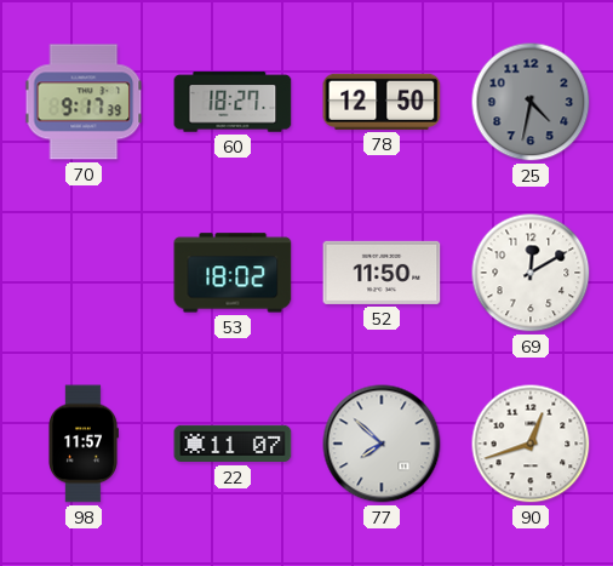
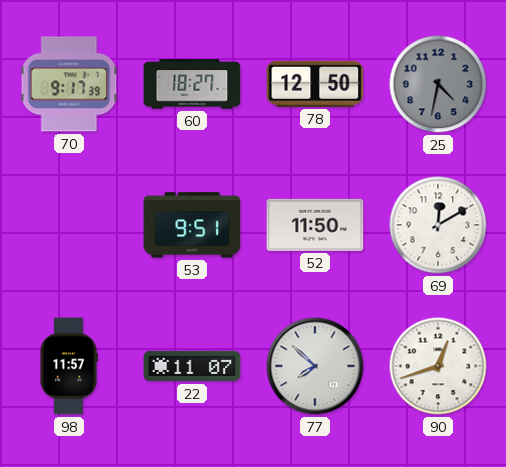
53: 18:02 -> 9:51
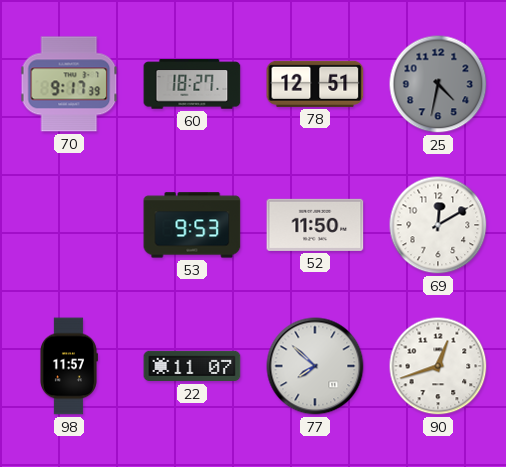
78: 12:50 -> 12:51
53: 9:51 -> 9:53
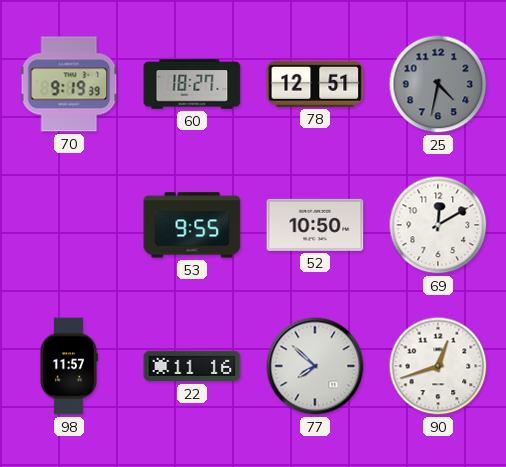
70: 9:17 -> 9:19
53: 9:53 -> 9:55
52: 11:50 -> 10:50
22: 11:07 -> 11:16
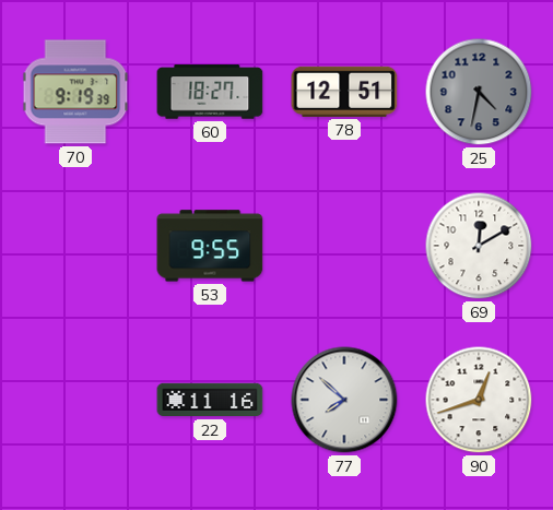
52: 10:50 -> none
98: 11:57 -> none
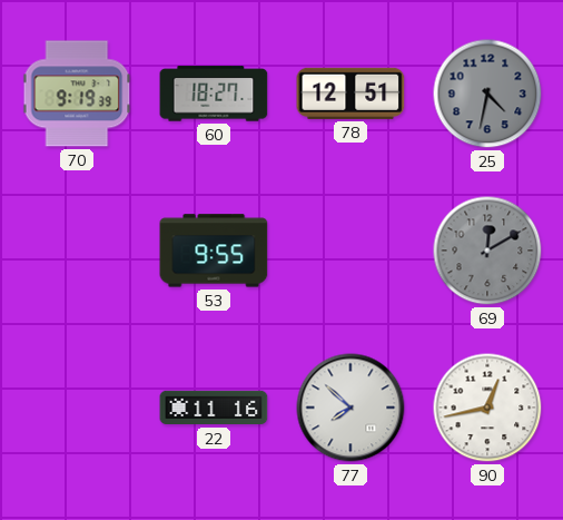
69 dial: white -> grey
90: 12:42 -> 12:43
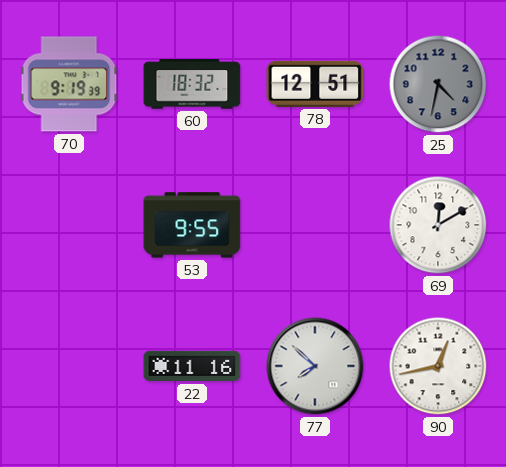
60: 18:27 -> 18:32
69 dial: grey -> white
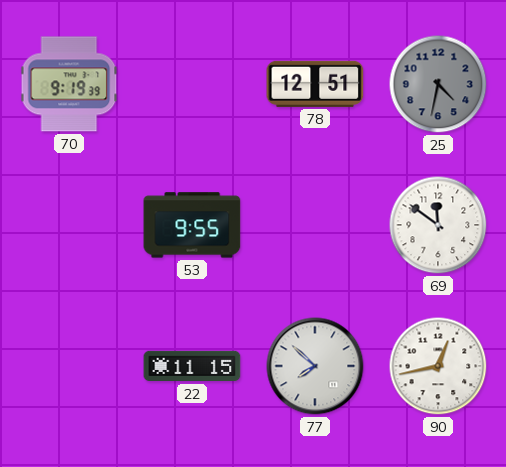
60: 18:32 -> none
69: 12:10 -> 11:51
22: 11:16 -> 11:15
